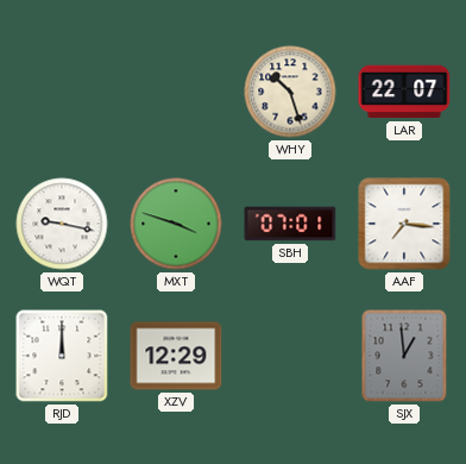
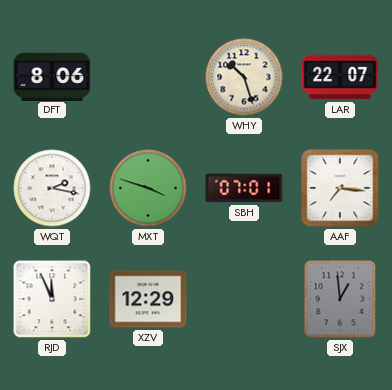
DFT: none -> 8:06
WQT: 9:17 -> 2:17
RJD: 12:00 -> 11:56
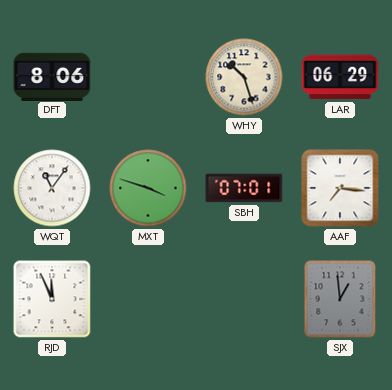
LAR: 22:07 -> 06:29
WQT: 2:17 -> 11:06
XZV: 12:29 -> none
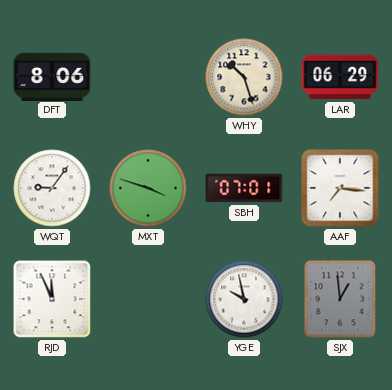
WQT: 11:06 -> 9:06
YGE: none -> 9:58
